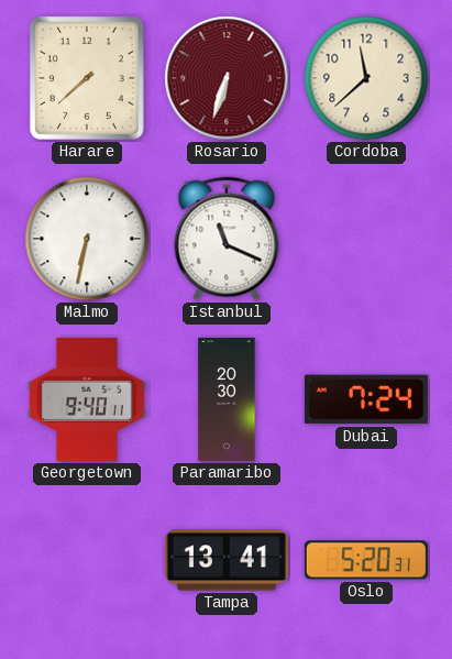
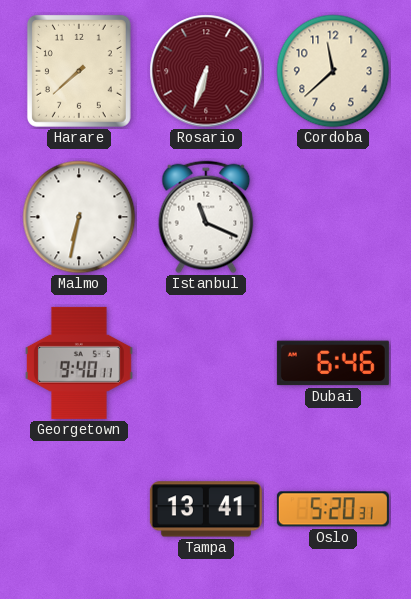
Paramaribo: 20:30 -> none
Dubai: 7:24 -> 6:46
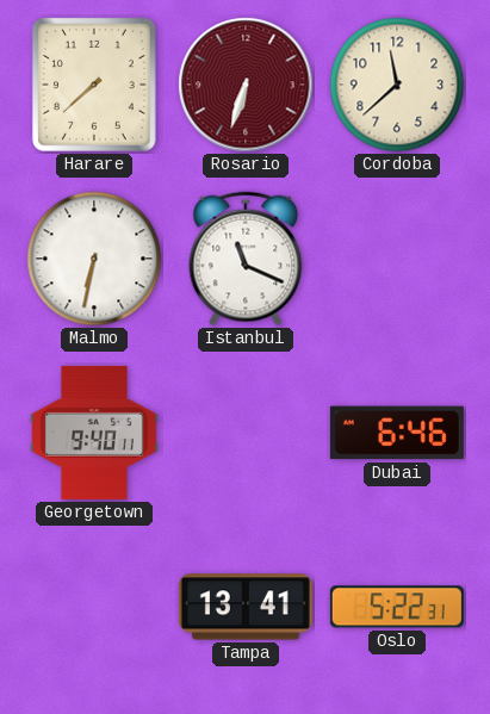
Oslo: 5:20 -> 5:22
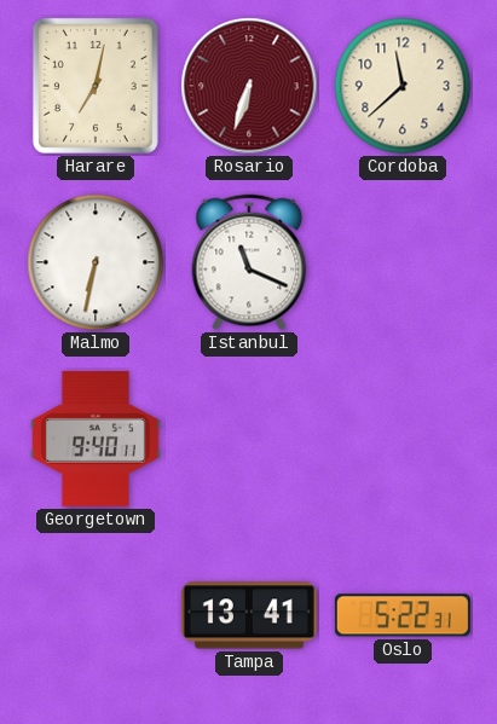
Harare: 7:38 -> 7:02
Dubai: 6:46 -> none
